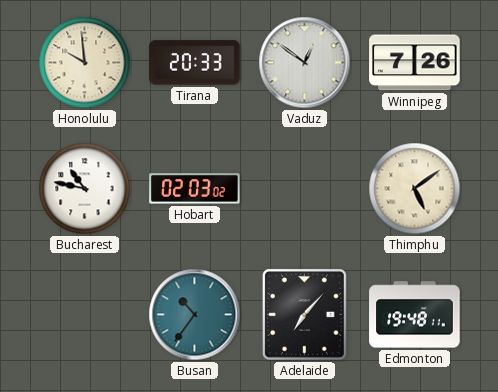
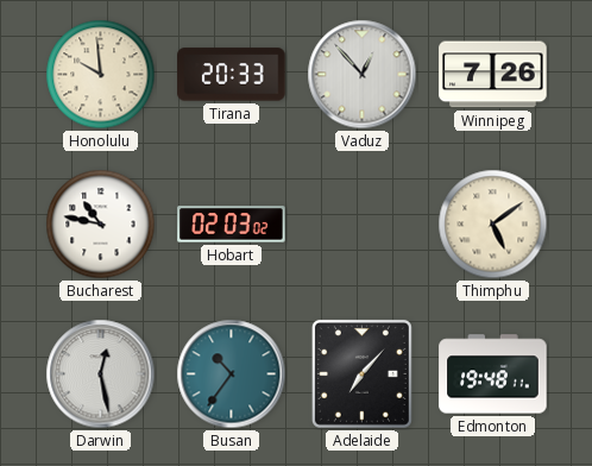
Vaduz: 12:51 -> 12:53
Darwin: none -> 12:28
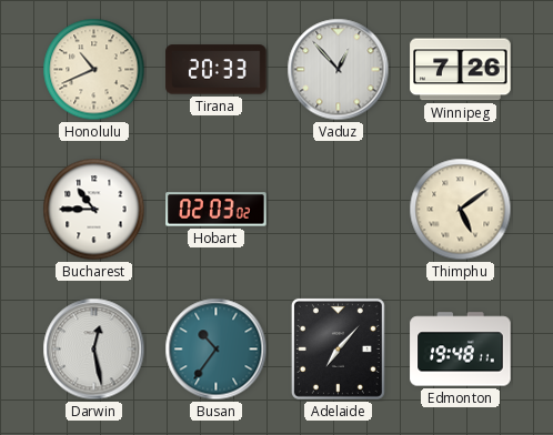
Honolulu: 9:59 -> 10:41
Bucharest: 10:47 -> 10:45
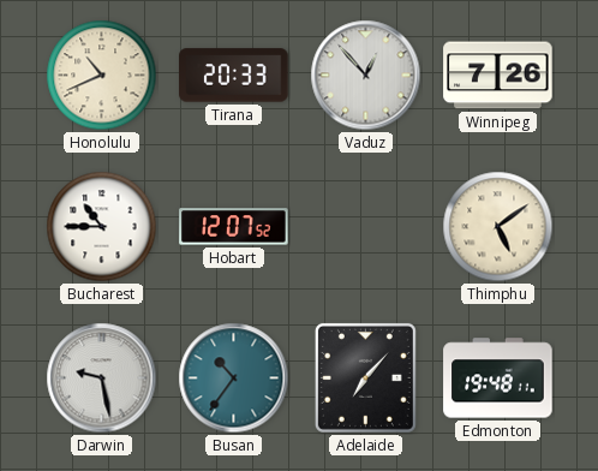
Hobart: 02:03 -> 12:07
Darwin: 12:28 -> 9:28
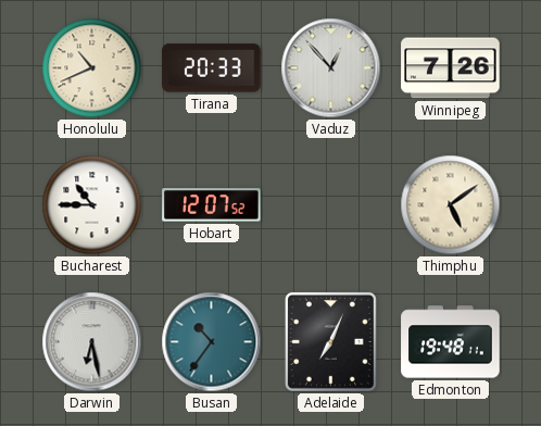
Darwin: 9:28 -> 6:28
Adelaide: 7:07 -> 7:04
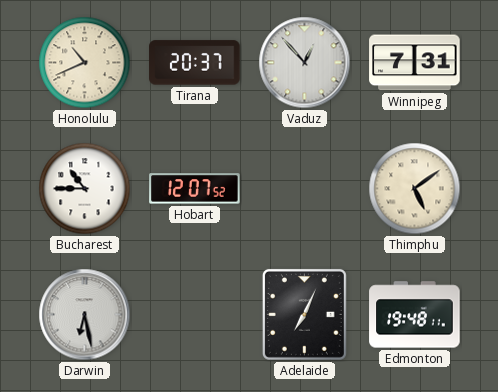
Tirana: 20:33 -> 20:37
Winnipeg: 7:26 -> 7:31
Busan: 10:36 -> none
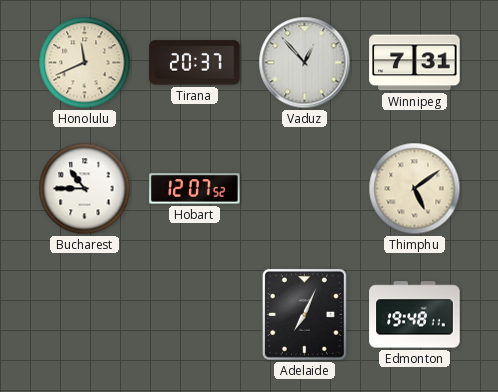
Honolulu: 10:41 -> 11:41
Darwin: 6:28 -> none
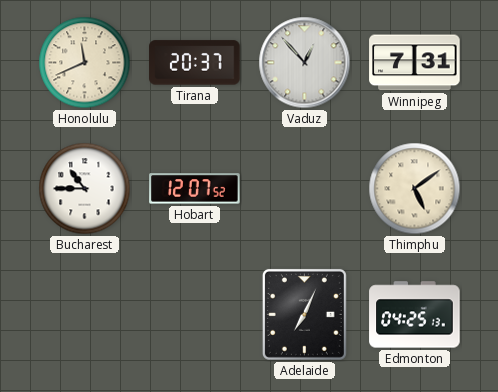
Edmonton: 19:48 -> 04:25
